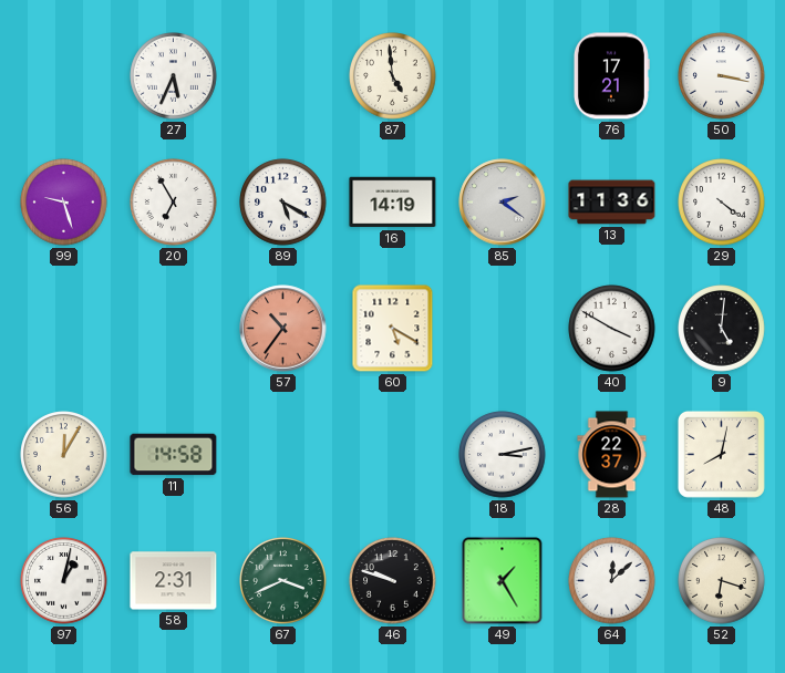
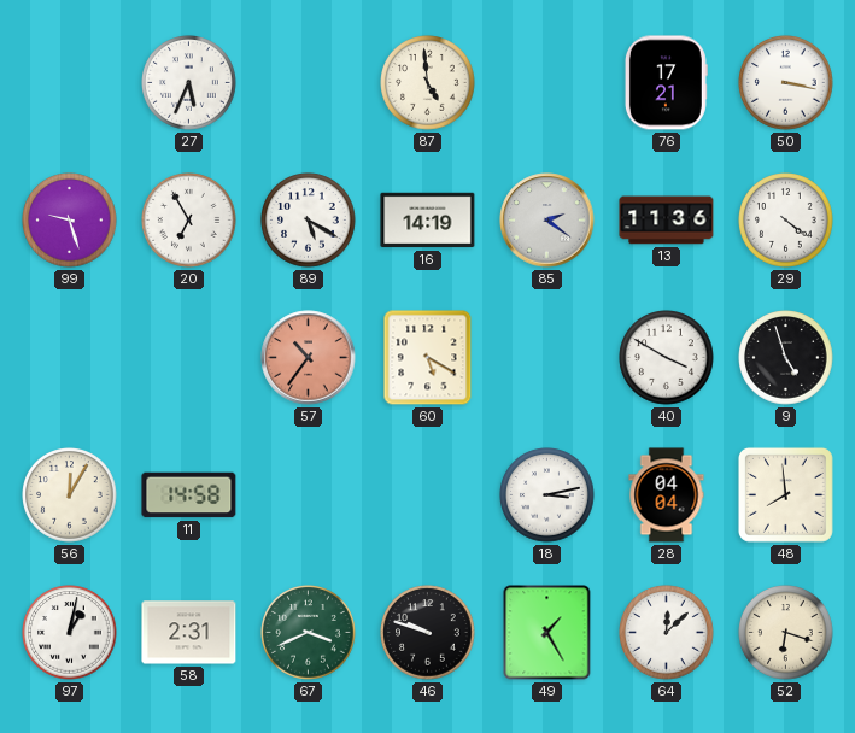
9: 5:01 -> 4:57
28: 22:37 -> 04:04
48: 8:02 -> 7:59
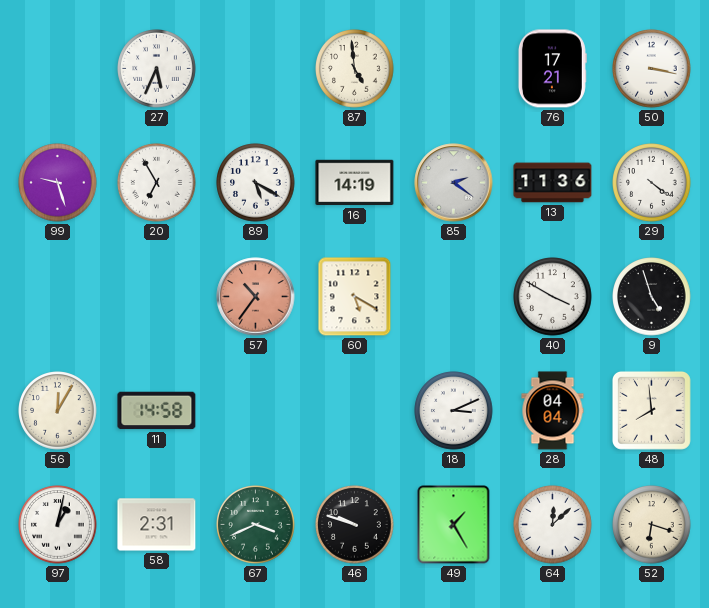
18: 3:13 -> 3:11
